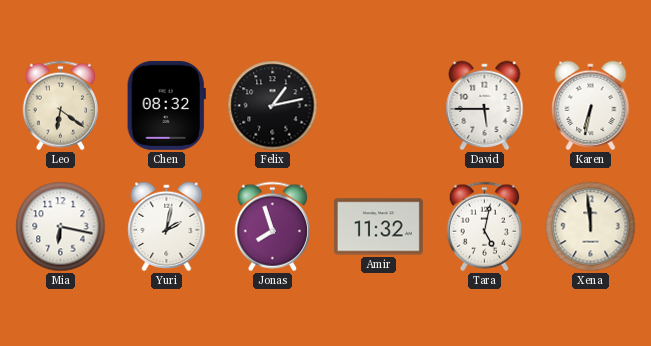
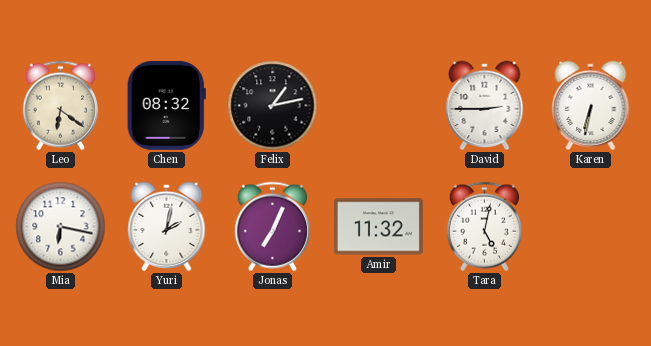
David: 5:45 -> 2:45
Jonas: 7:57 -> 7:04
Xena: 11:59 -> none
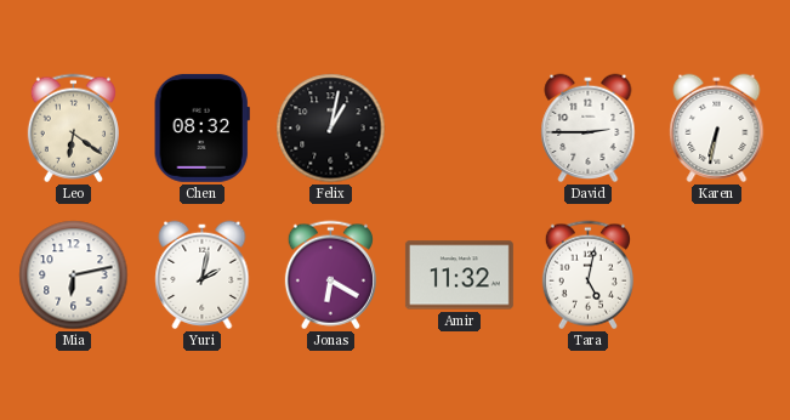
Felix: 1:13 -> 1:02
Mia: 6:17 -> 6:13
Jonas: 7:04 -> 6:20
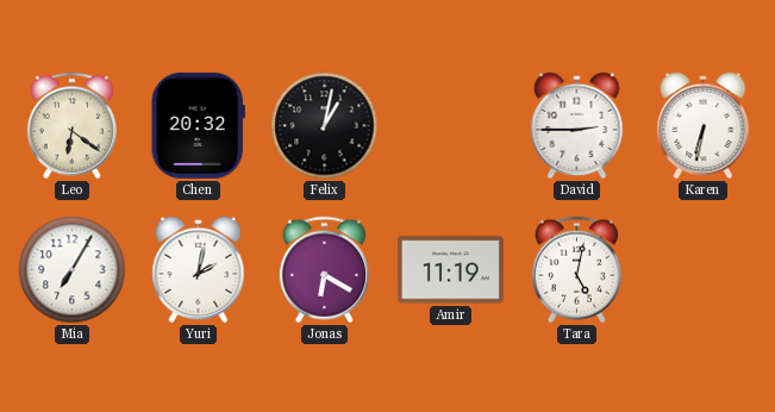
Chen: 08:32 -> 20:32
Mia: 6:13 -> 7:05
Amir: 11:32 -> 11:19
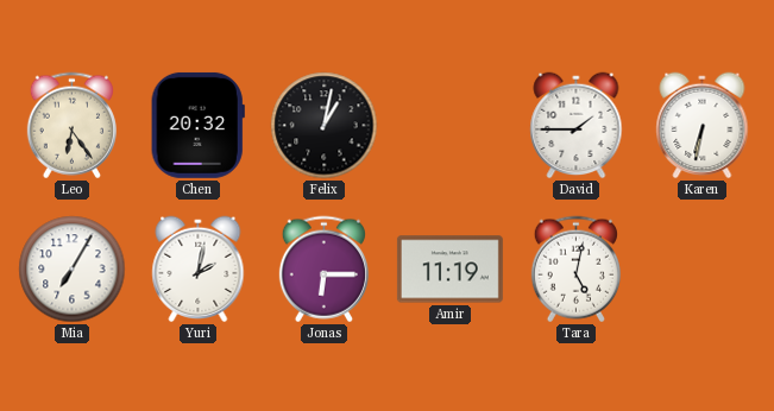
Leo: 6:21 -> 6:24
David: 2:45 -> 1:45
Jonas: 6:20 -> 6:15
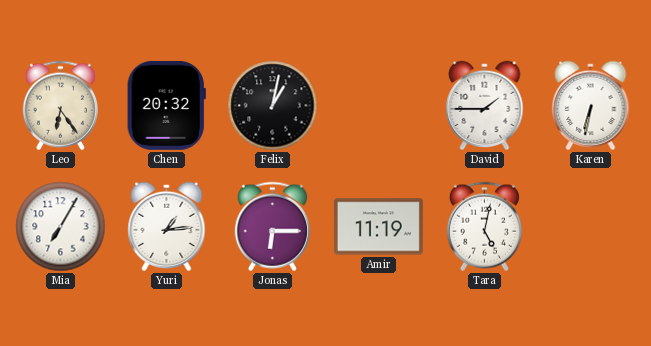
Yuri: 2:02 -> 1:14
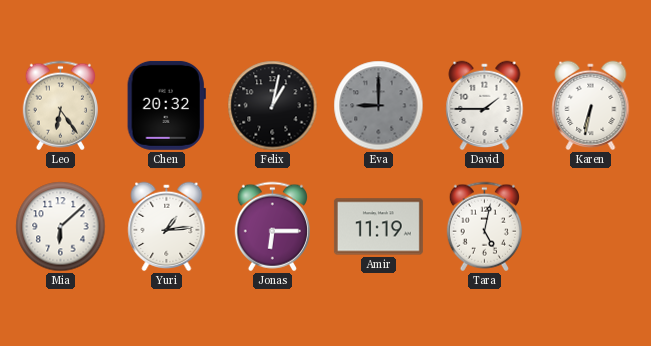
Eva: none -> 9:00
Mia: 7:05 -> 6:08
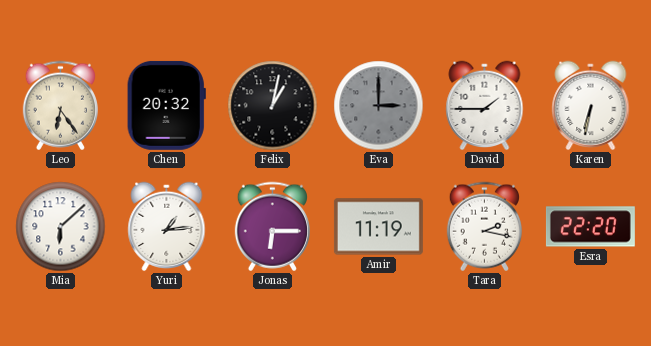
Eva: 9:00 -> 3:00
Tara: 5:02 -> 2:17
Esra: none -> 22:20
